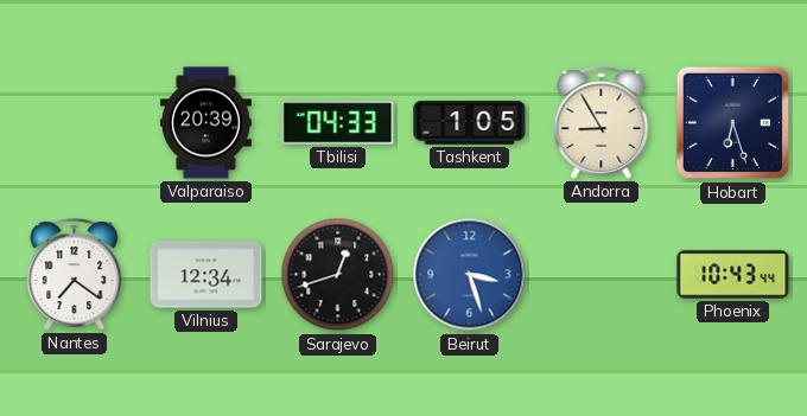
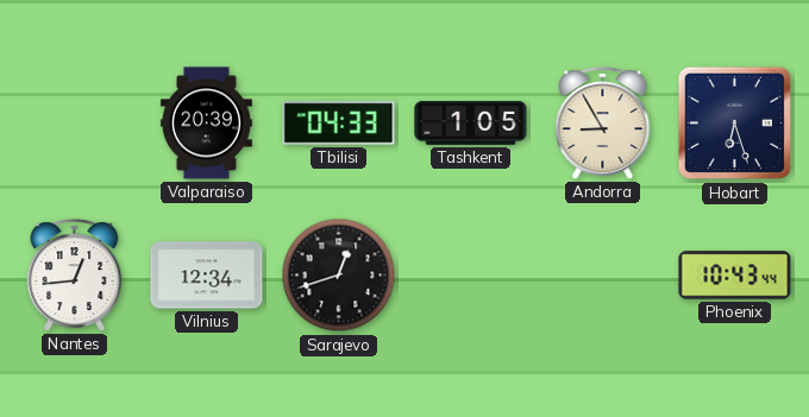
Nantes: 7:21 -> 12:44
Beirut: 3:27 -> none
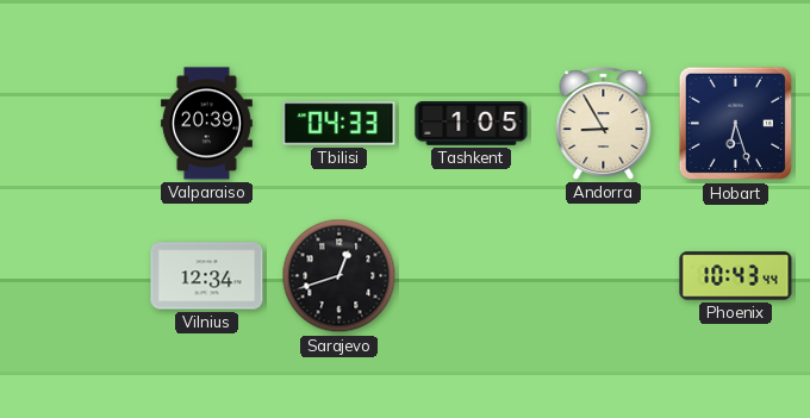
Nantes: 12:44 -> none
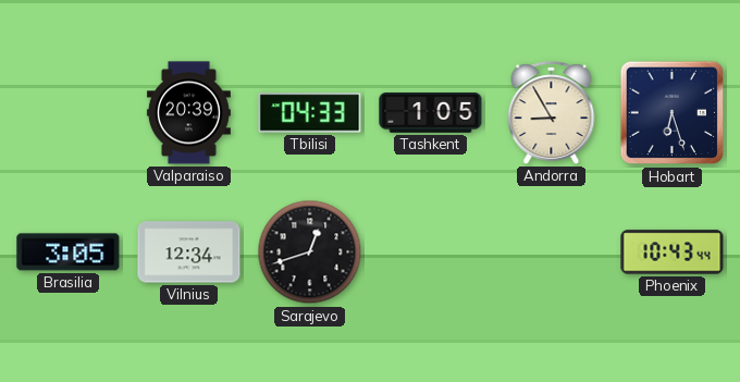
Brasilia: none -> 3:05
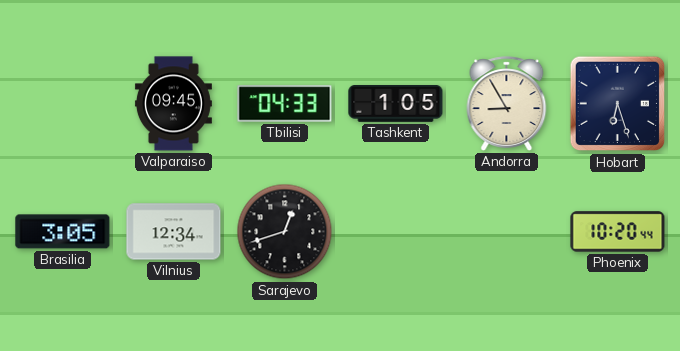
Valparaiso: 20:39 -> 09:45
Phoenix: 10:43 -> 10:20
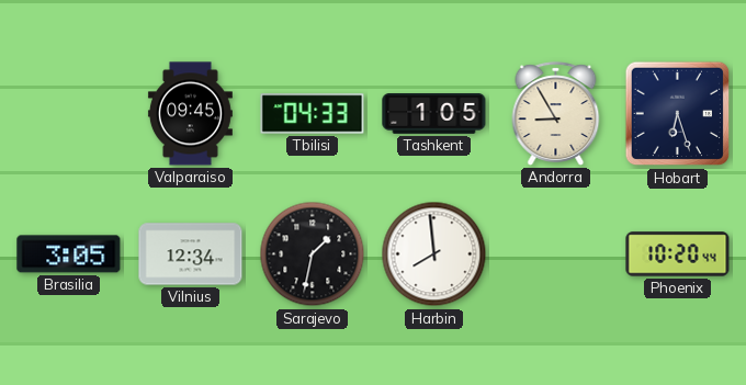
Sarajevo: 12:42 -> 1:32
Harbin: none -> 7:59
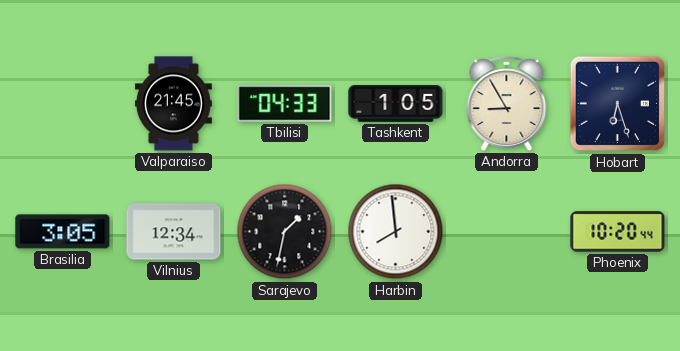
Valparaiso: 09:45 -> 21:45
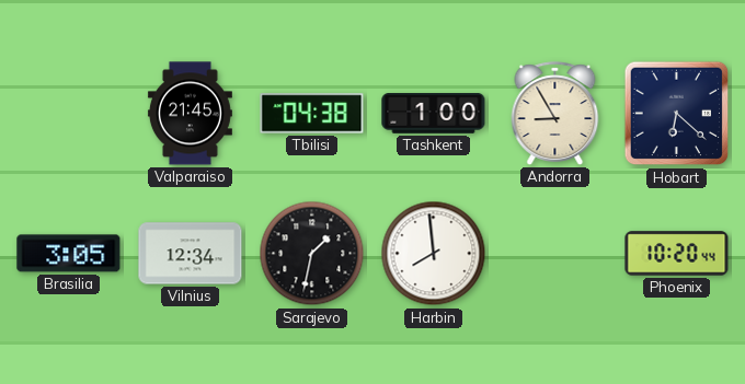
Tbilisi: 04:33 -> 04:38
Tashkent: 1:05 -> 1:00
Hobart: 6:27 -> 6:22
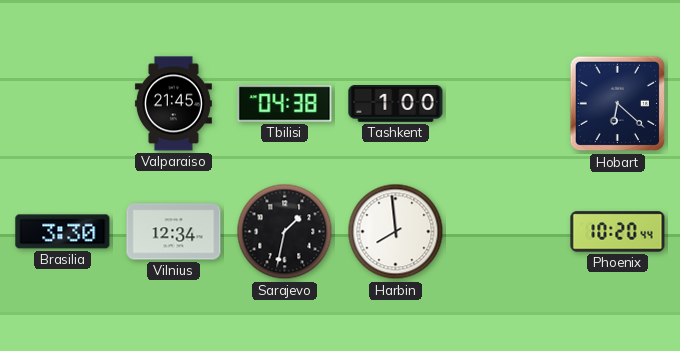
Andorra: 8:55 -> none
Brasilia: 3:05 -> 3:30
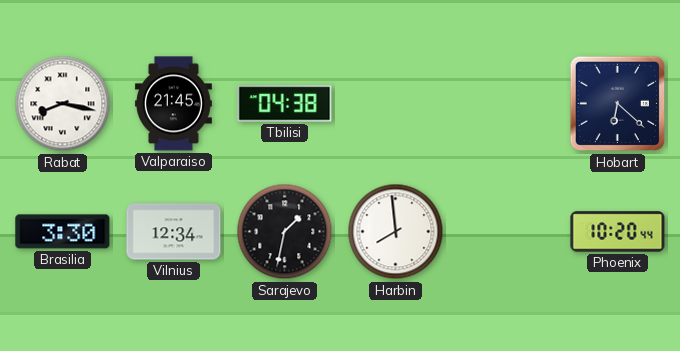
Rabat: none -> 8:17
Tashkent: 1:00 -> none
